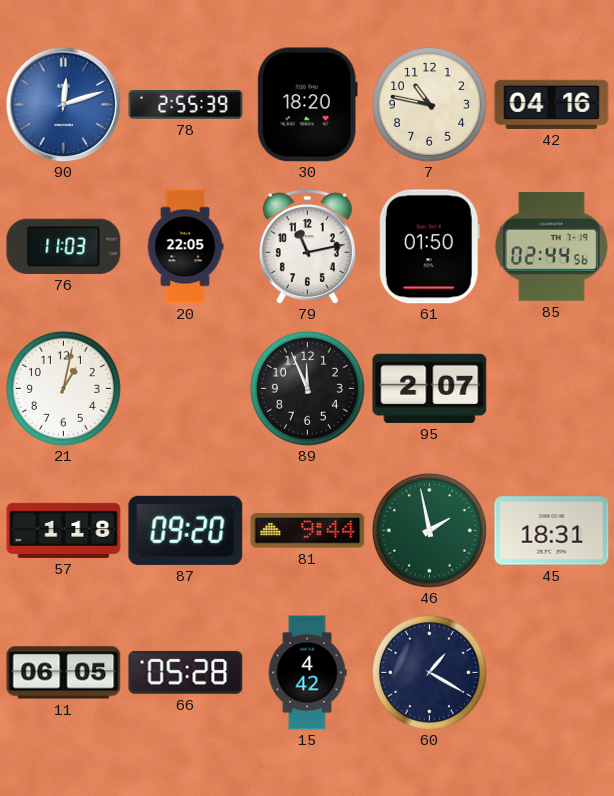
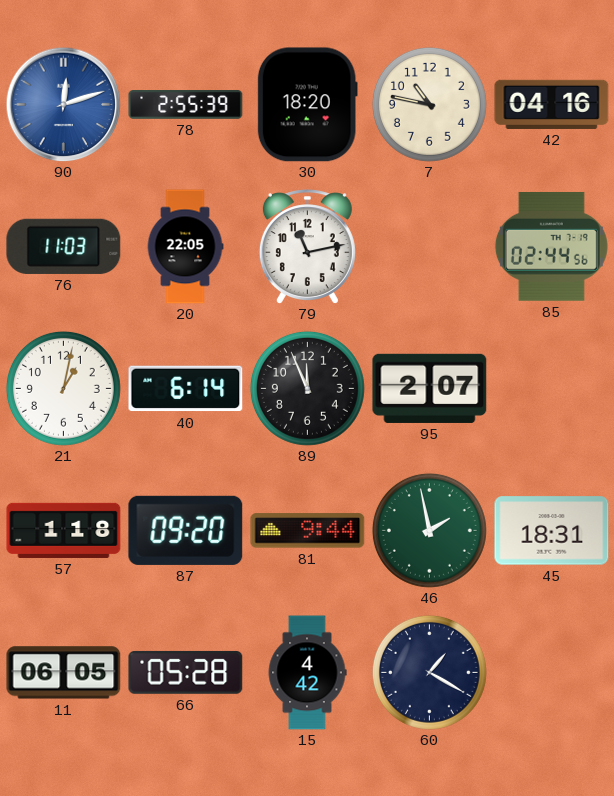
61: 01:50 -> none
40: none -> 6:14
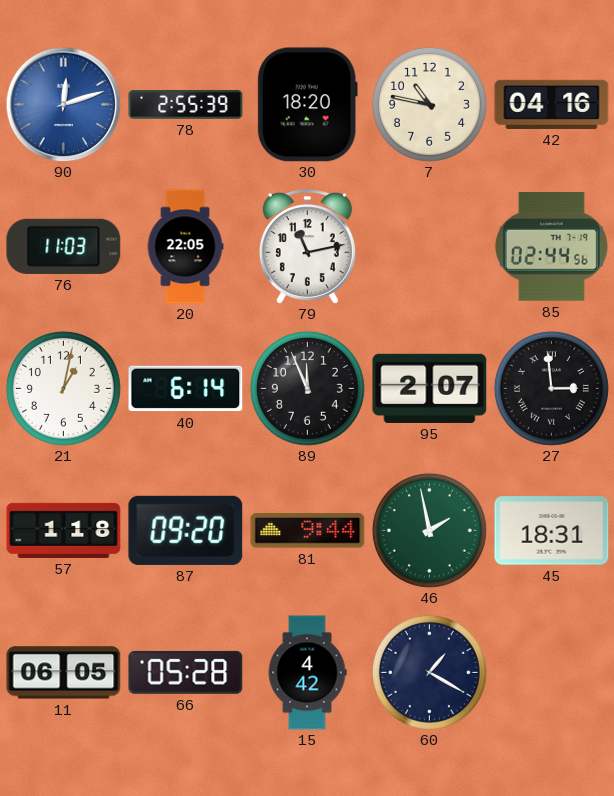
27: none -> 2:59
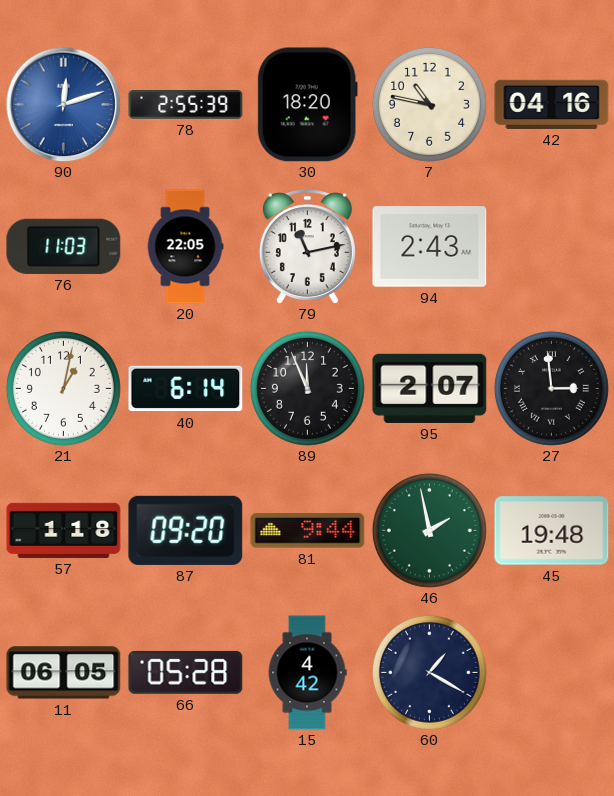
94: none -> 2:43
85: 02:44 -> none
45: 18:31 -> 19:48
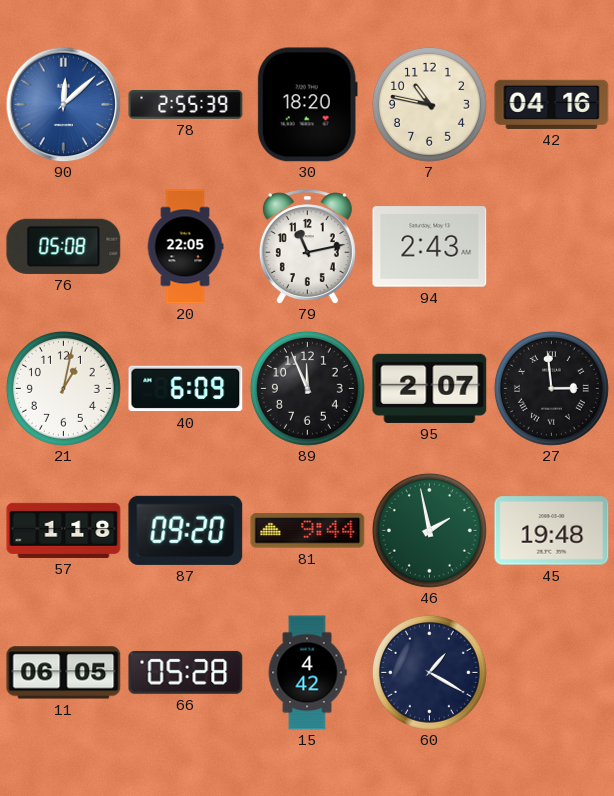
90: 12:12 -> 12:08
76: 11:03 -> 05:08
40: 6:14 -> 6:09
